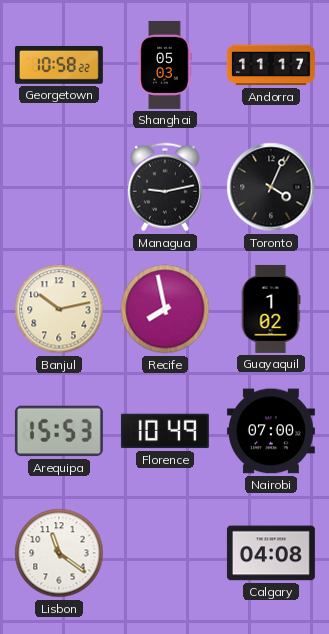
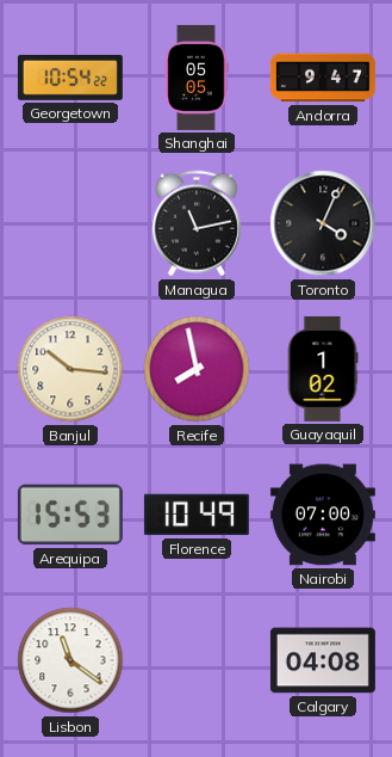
Georgetown: 10:58 -> 10:54
Shanghai: 05:03 -> 05:05
Andorra: 11:17 -> 9:47
Managua: 9:13 -> 11:13
Banjul: 10:13 -> 10:16
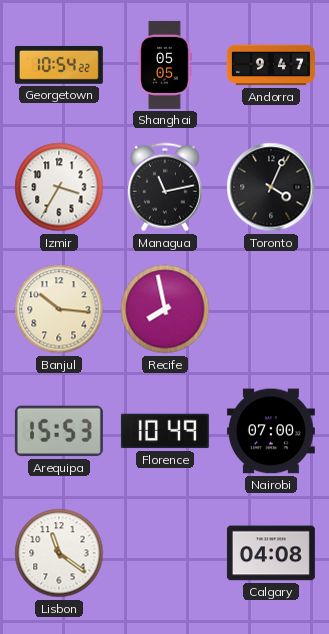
Izmir: none -> 3:35
Guayaquil: 1:02 -> none
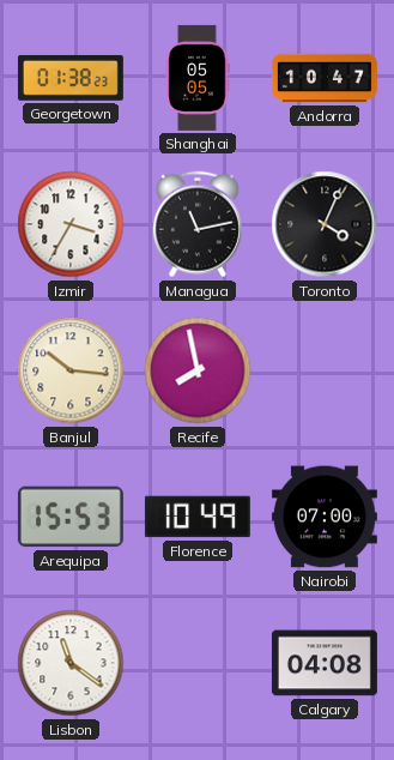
Georgetown: 10:54 -> 01:38
Andorra: 9:47 -> 10:47
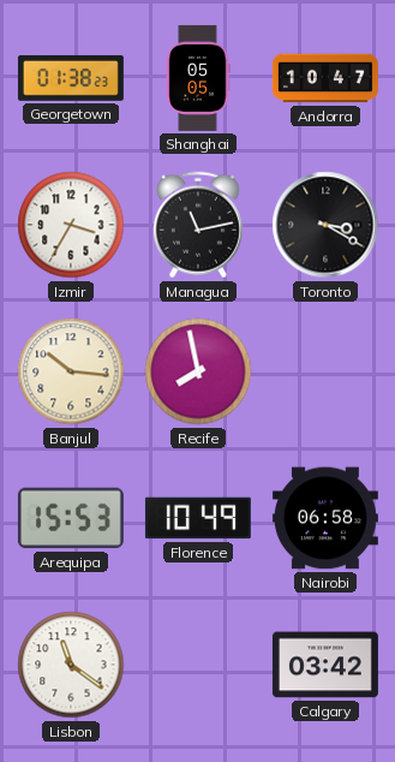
Toronto: 4:04 -> 3:20
Nairobi: 07:00 -> 06:58
Calgary: 04:08 -> 03:42
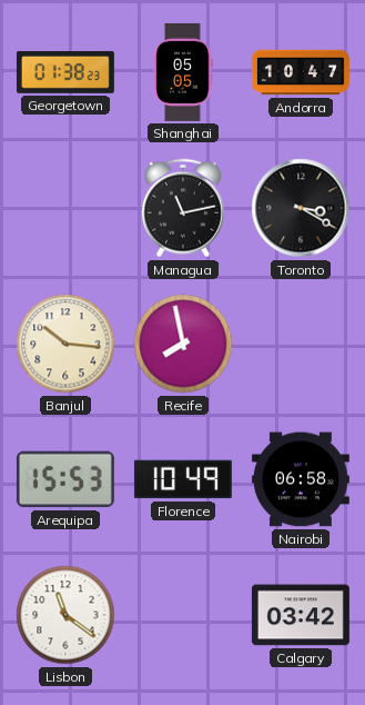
Izmir: 3:35 -> none
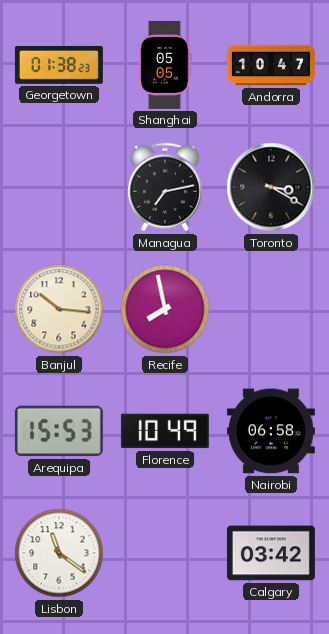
Managua: 11:13 -> 7:13
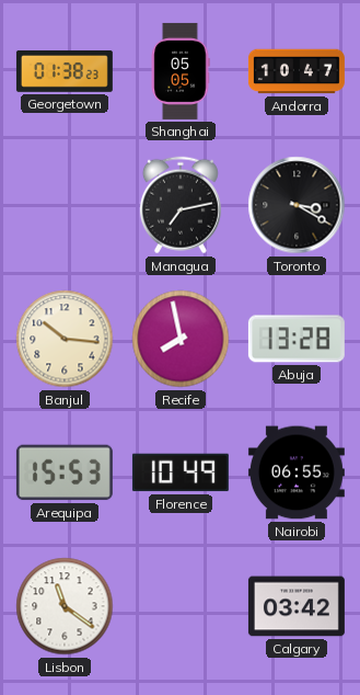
Abuja: none -> 13:28
Nairobi: 06:58 -> 06:55
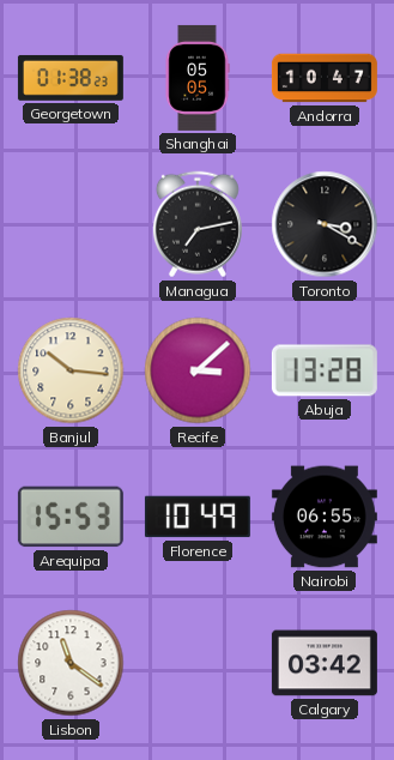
Recife: 7:58 -> 3:08
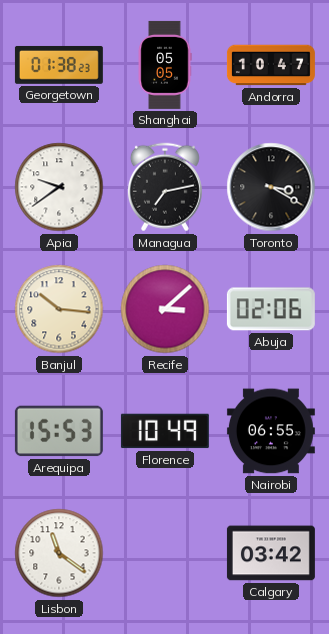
Apia: none -> 9:39
Abuja: 13:28 -> 02:06
